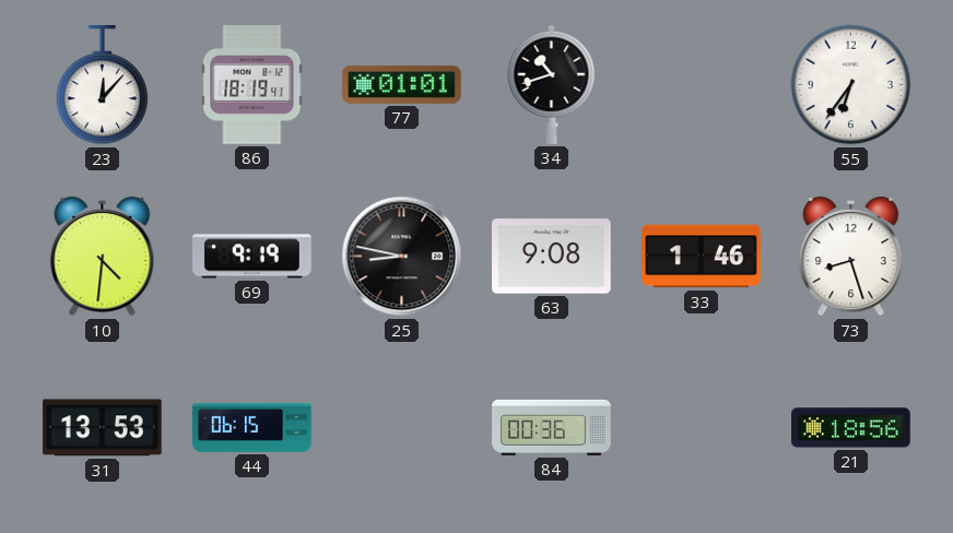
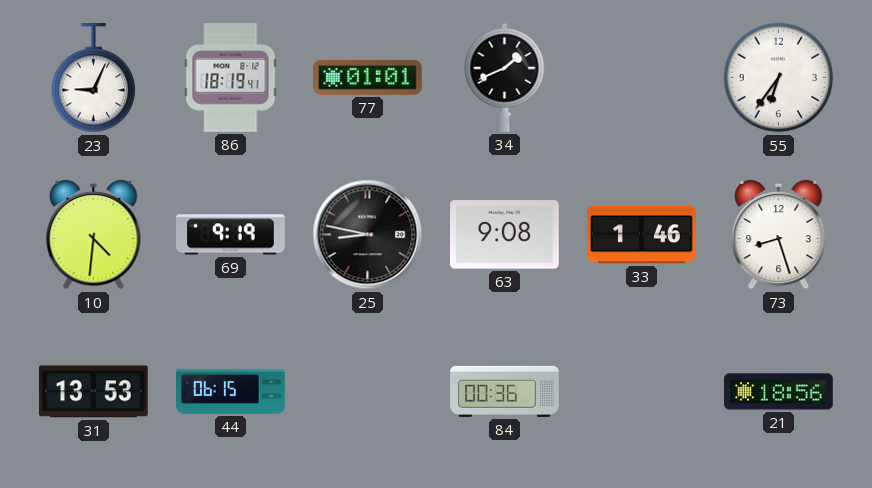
23: 12:07 -> 9:04
34: 10:42 -> 1:41
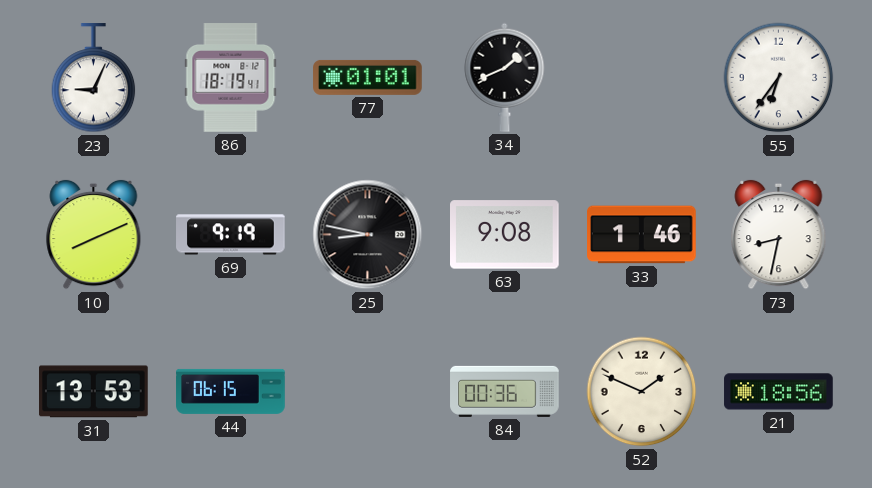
10: 4:31 -> 8:11
73: 8:27 -> 8:32
52: none -> 1:49
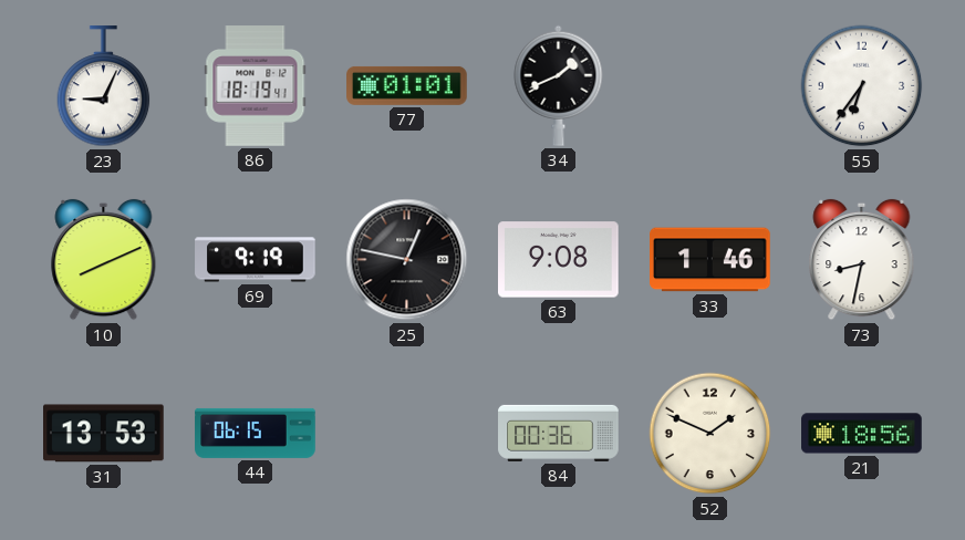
25: 8:47 -> 12:47
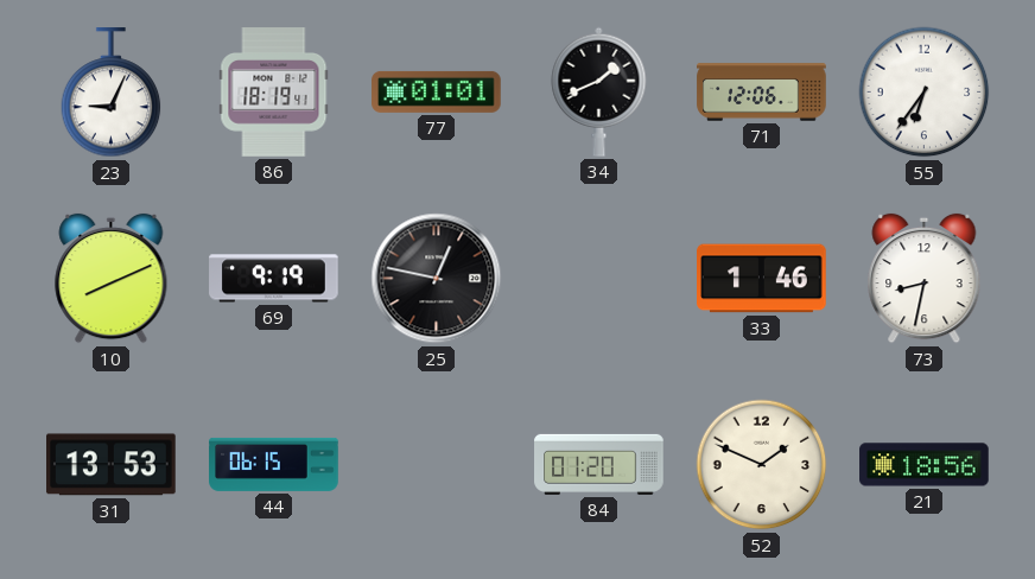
71: none -> 12:06
63: 9:08 -> none
84: 00:36 -> 01:20
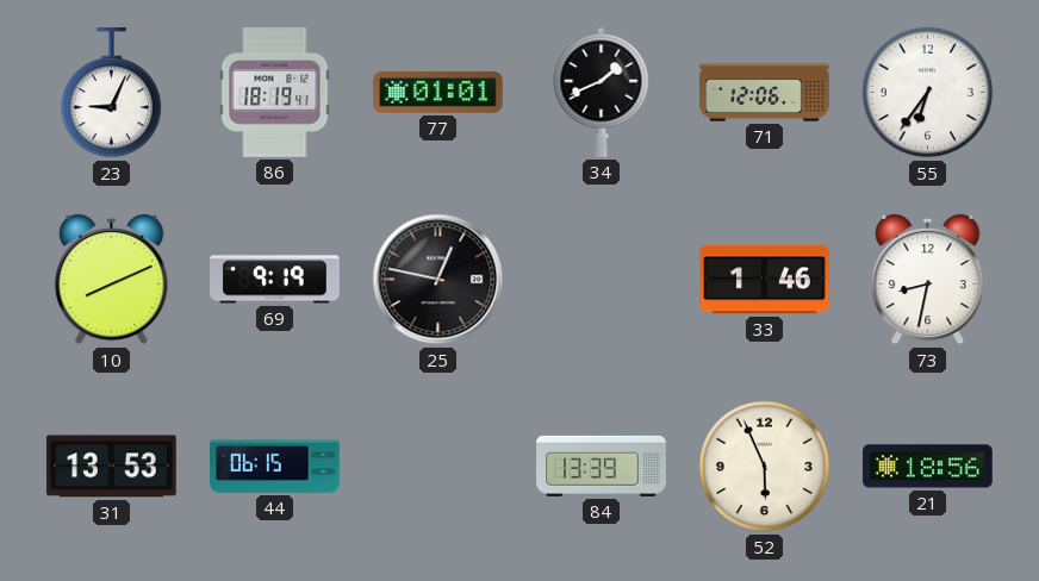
84: 01:20 -> 13:39
52: 1:49 -> 5:56
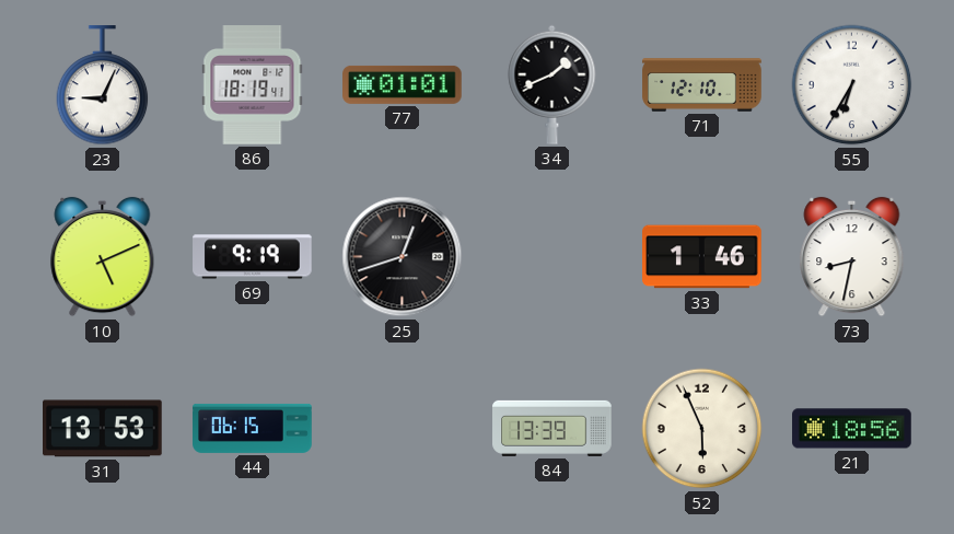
71: 12:06 -> 12:10
55: 6:36 -> 6:35
10: 8:11 -> 5:11
25: 12:47 -> 12:42
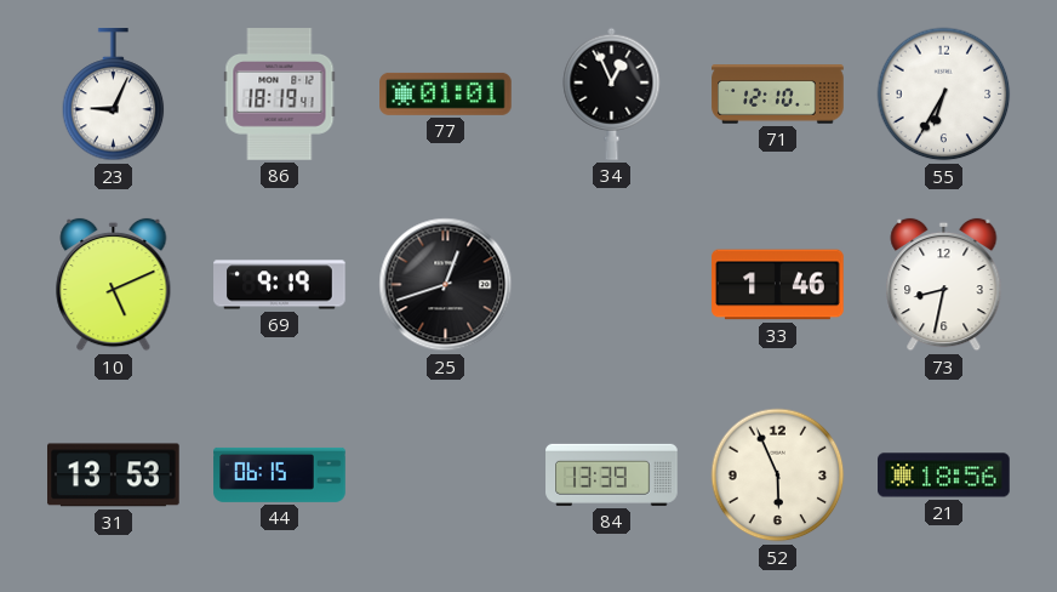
34: 1:41 -> 12:56
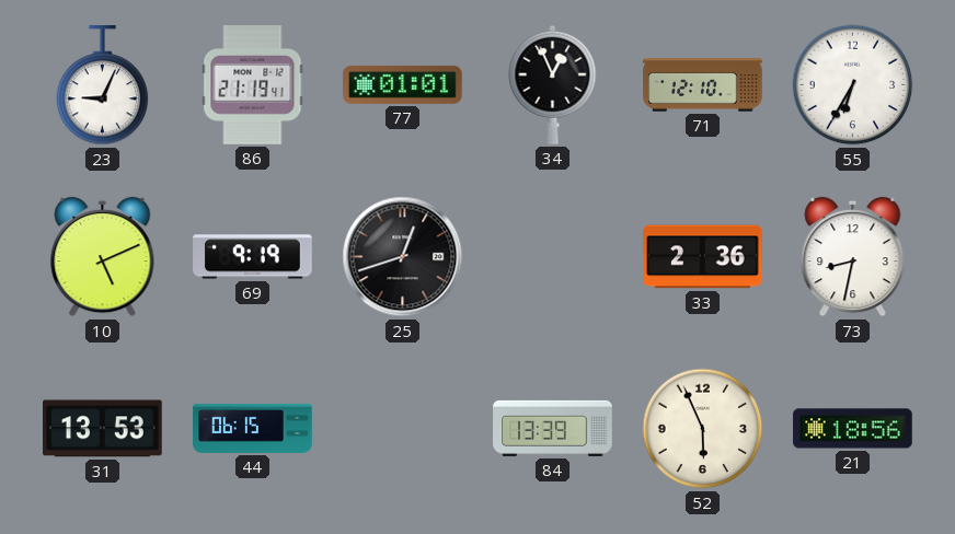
86: 18:19 -> 21:19
33: 1:46 -> 2:36
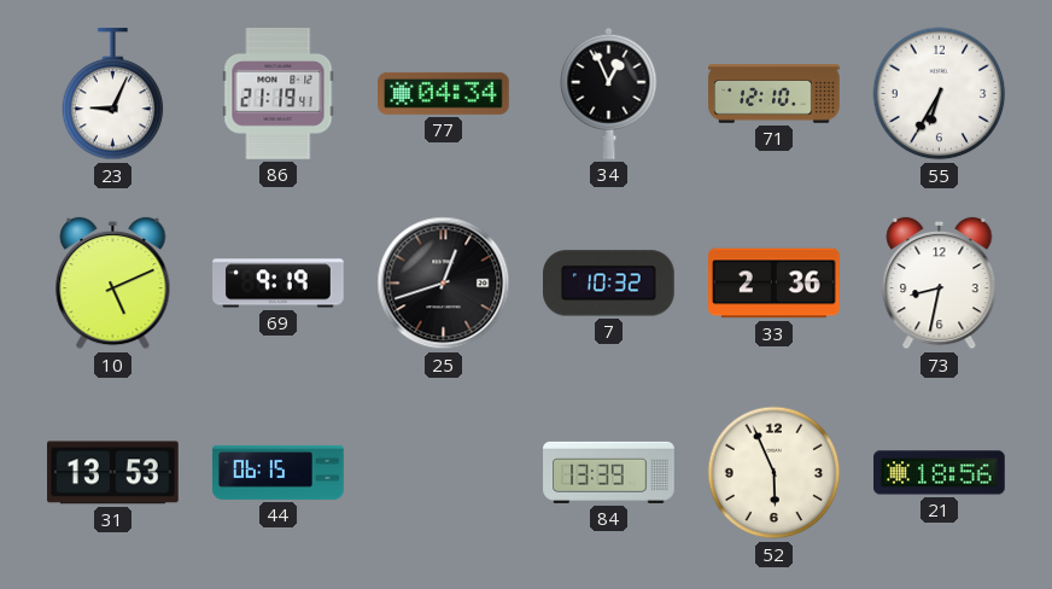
77: 01:01 -> 04:34
7: none -> 10:32
